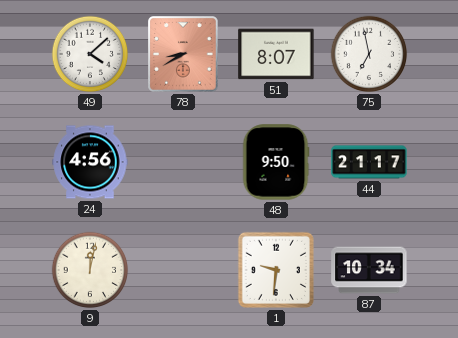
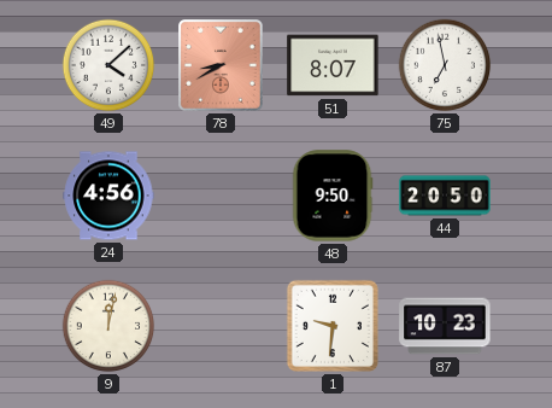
44: 21:17 -> 20:50
87: 10:34 -> 10:23
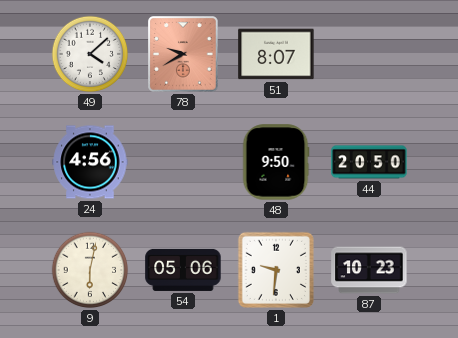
78: 8:40 -> 9:40
75: 6:58 -> none
9: 12:02 -> 6:02
54: none -> 05:06
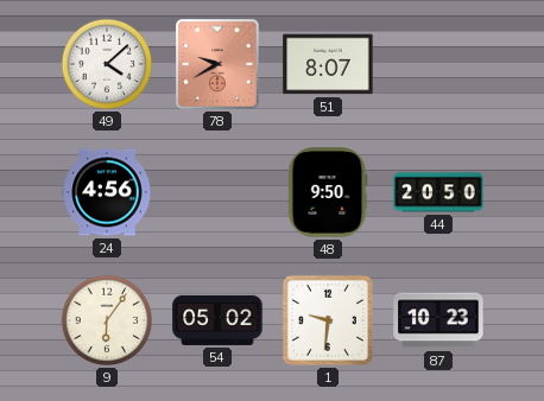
9: 6:02 -> 6:06
54: 05:06 -> 05:02
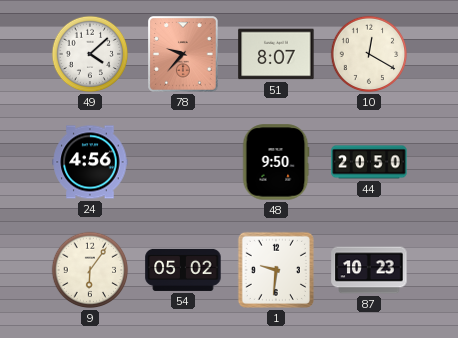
78: 9:40 -> 9:37
10: none -> 12:20
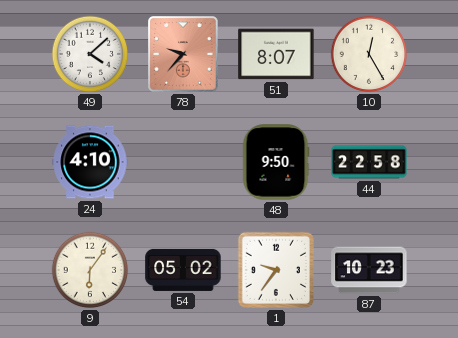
10: 12:20 -> 12:25
24: 4:56 -> 4:10
44: 20:50 -> 22:58
1: 9:31 -> 9:36
